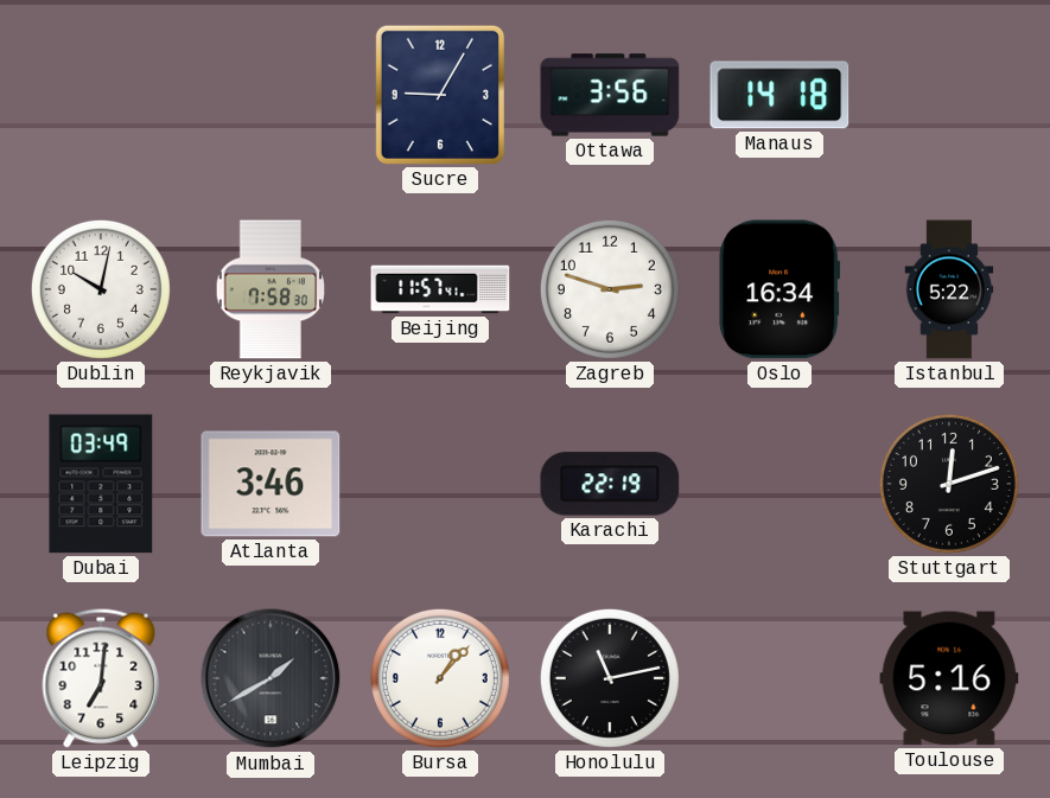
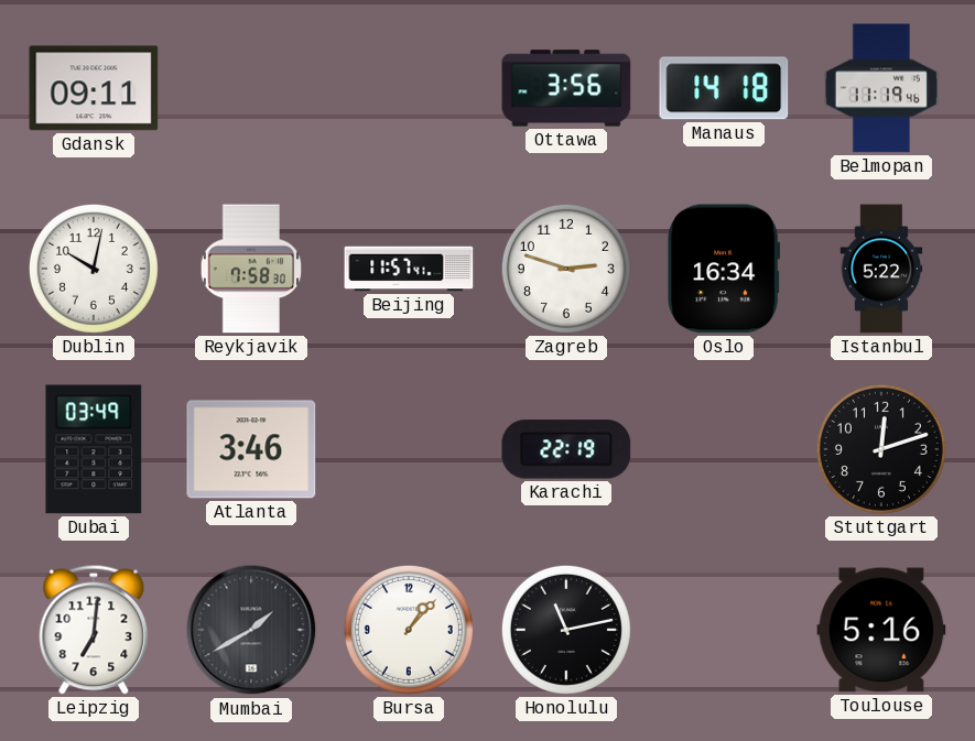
Gdansk: none -> 09:11
Sucre: 9:05 -> none
Belmopan: none -> 11:19
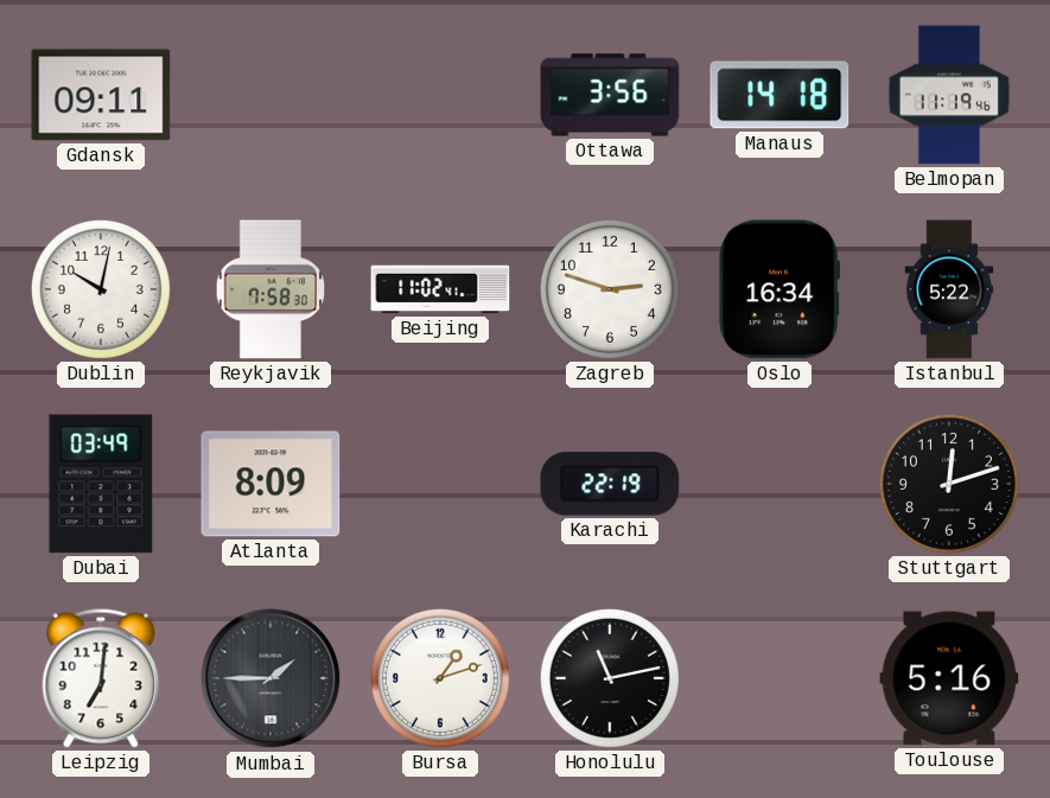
Beijing: 11:57 -> 11:02
Atlanta: 3:46 -> 8:09
Mumbai: 1:40 -> 1:45
Bursa: 1:07 -> 1:12
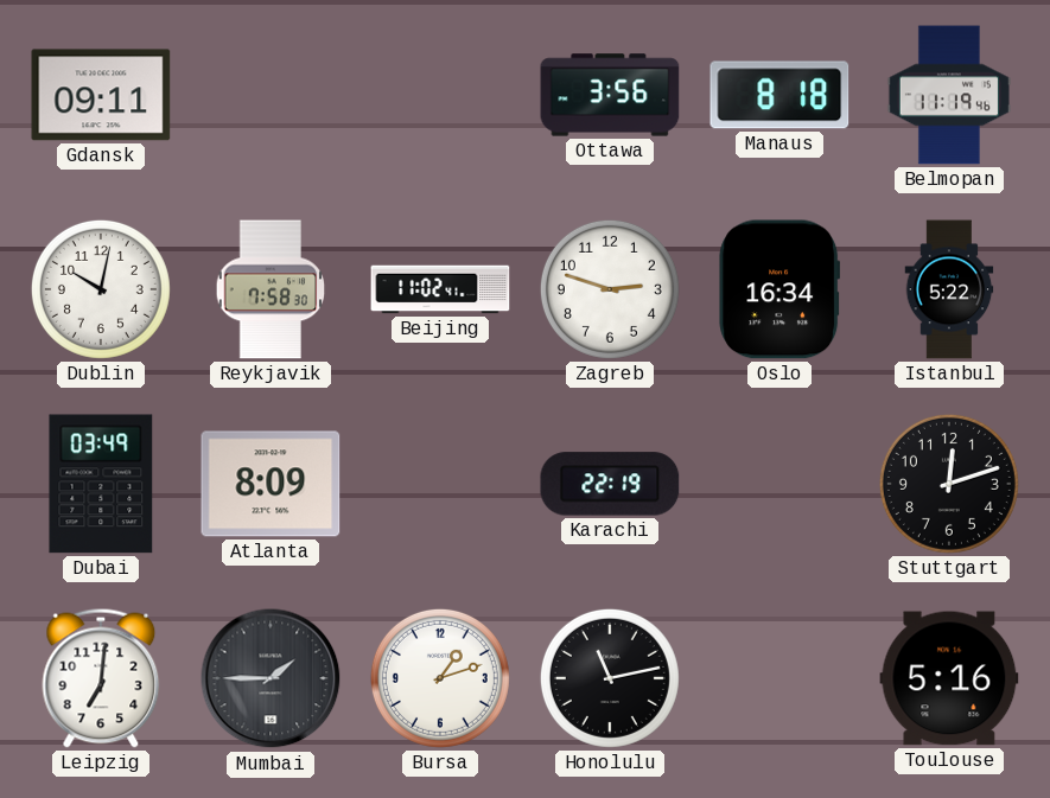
Manaus: 14:18 -> 8:18
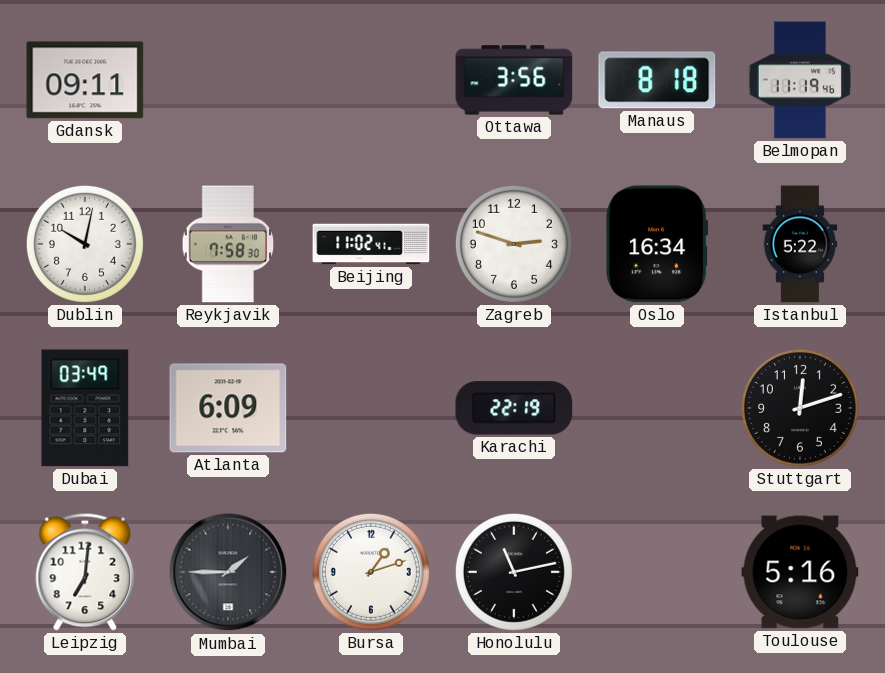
Atlanta: 8:09 -> 6:09
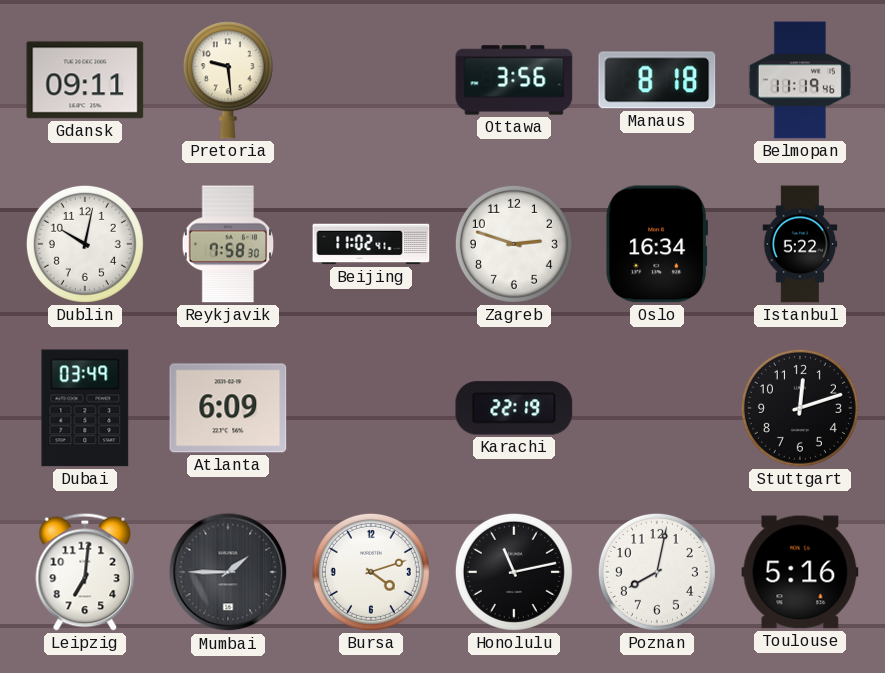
Pretoria: none -> 9:29
Bursa: 1:12 -> 4:12
Poznan: none -> 8:02
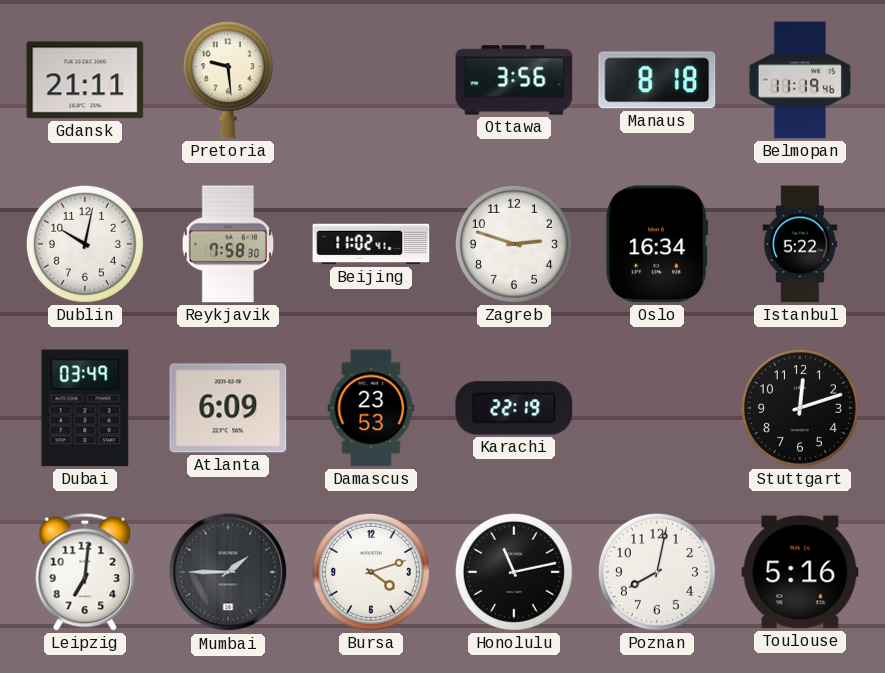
Gdansk: 09:11 -> 21:11
Damascus: none -> 23:53
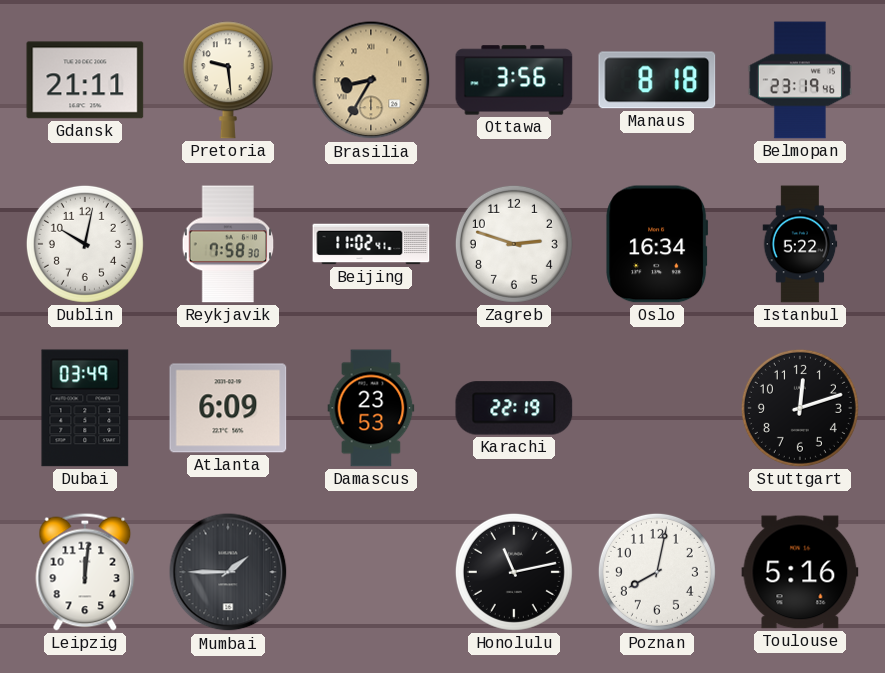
Brasilia: none -> 8:35
Belmopan: 11:19 -> 23:19
Leipzig: 7:01 -> 12:01
Bursa: 4:12 -> none
